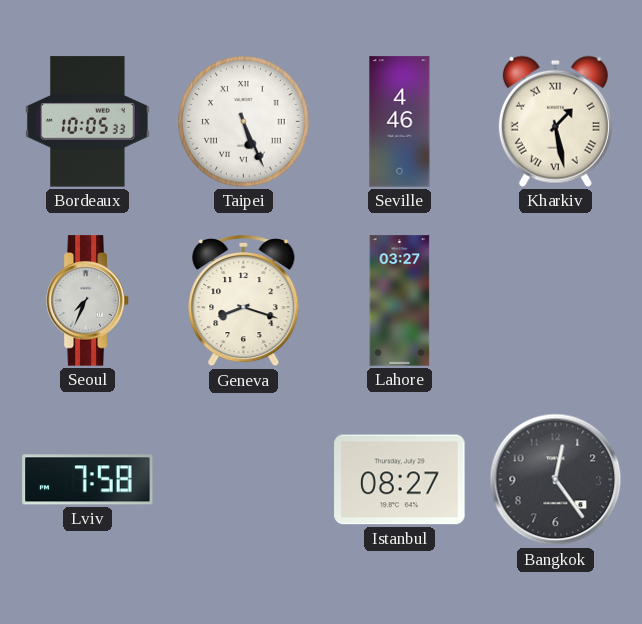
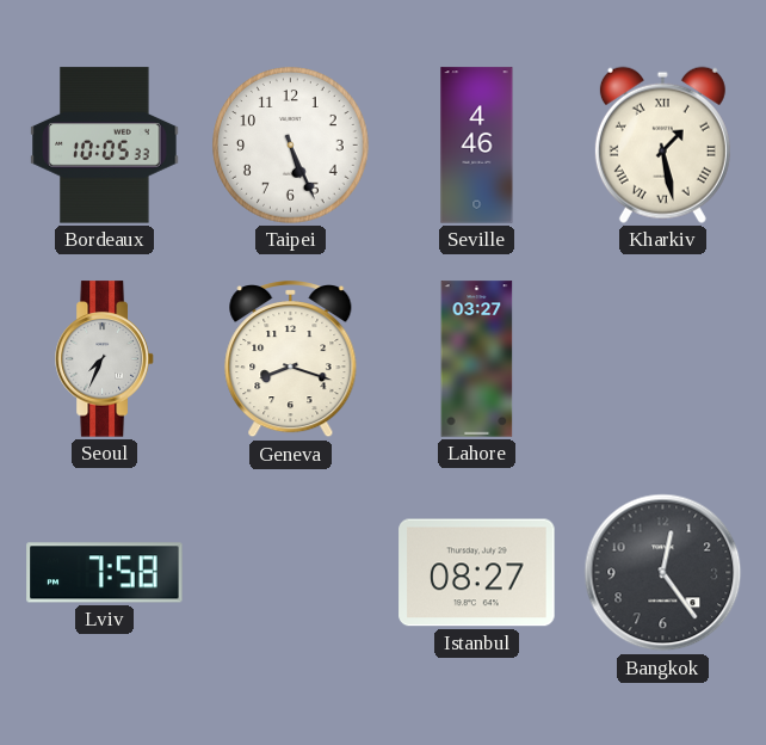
Taipei numerals: Roman -> Arabic
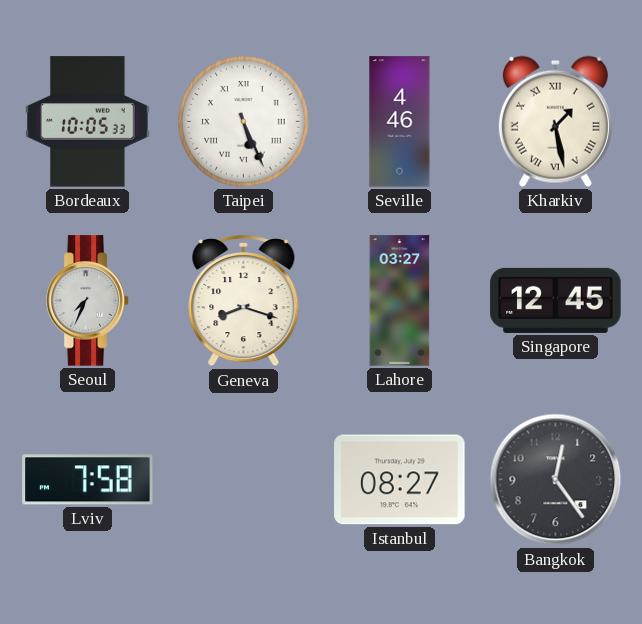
Taipei numerals: Arabic -> Roman
Singapore: none -> 12:45
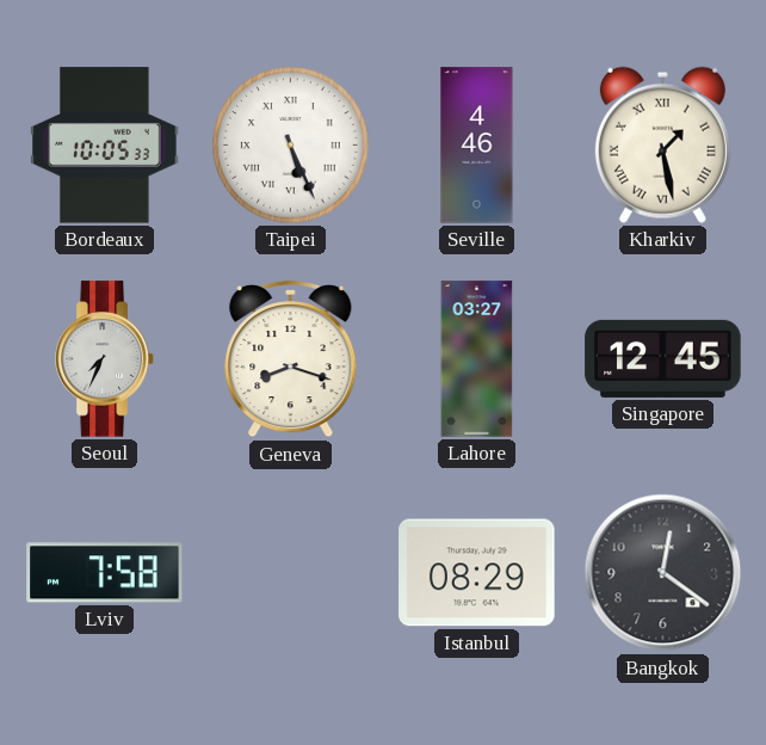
Istanbul: 08:27 -> 08:29
Bangkok: 12:24 -> 12:21
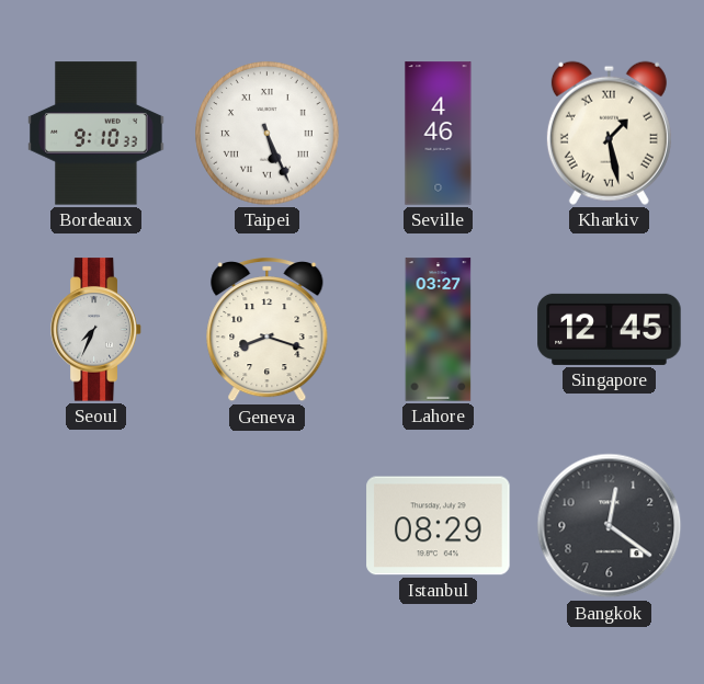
Bordeaux: 10:05 -> 9:10
Lviv: 7:58 -> none
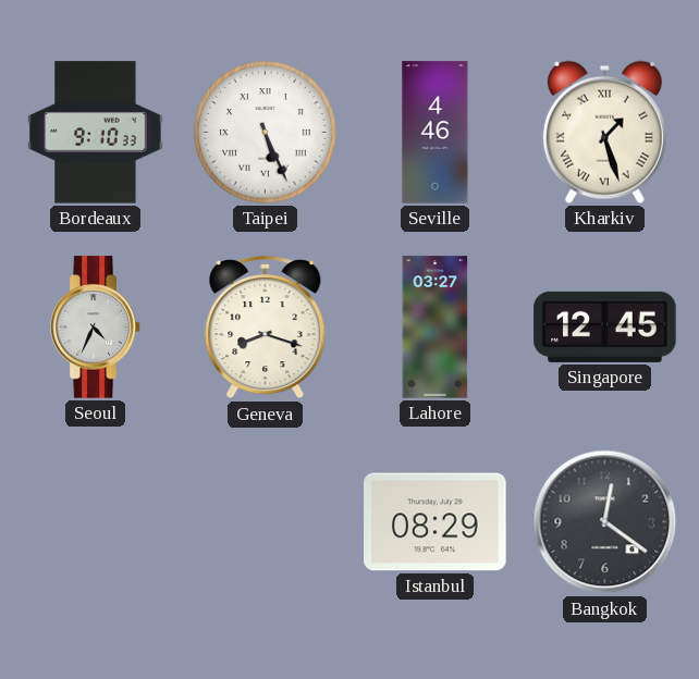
Kharkiv: 1:28 -> 1:27
Seoul: 7:34 -> 4:34
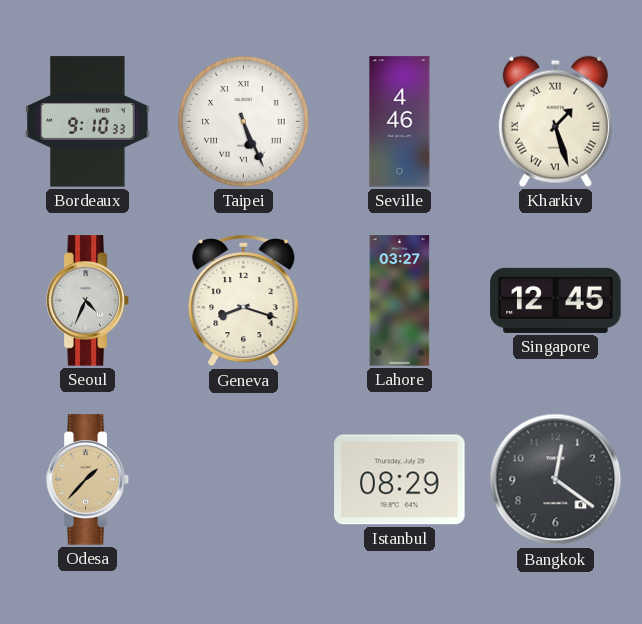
Odesa: none -> 1:37
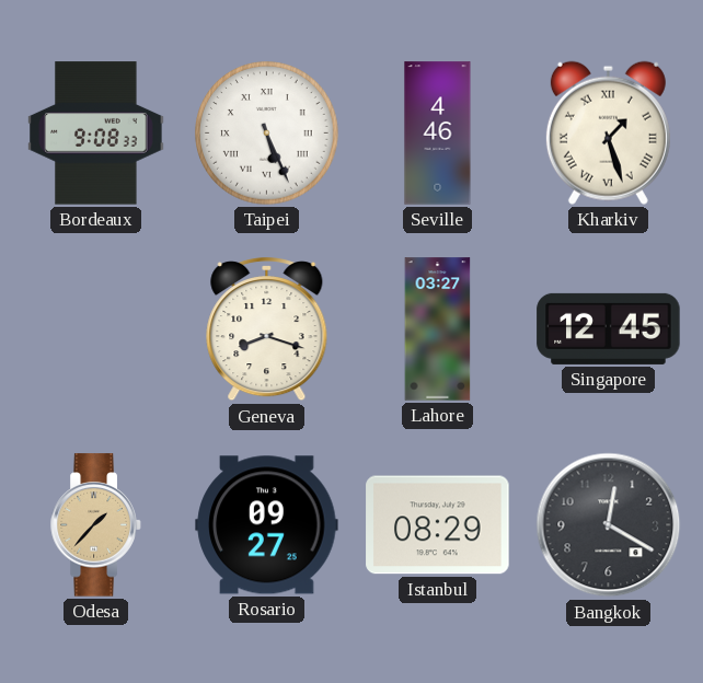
Bordeaux: 9:10 -> 9:08
Seoul: 4:34 -> none
Rosario: none -> 09:27
Bangkok: 12:21 -> 12:20
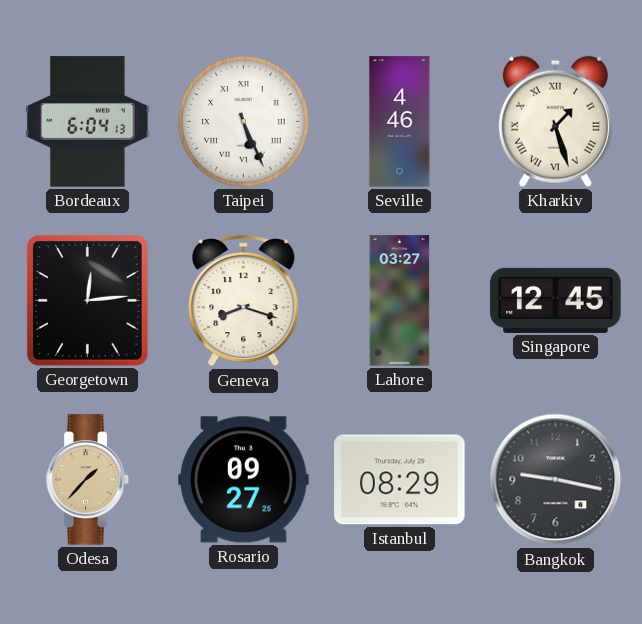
Bordeaux: 9:08 -> 6:04
Georgetown: none -> 12:14
Bangkok: 12:20 -> 9:17
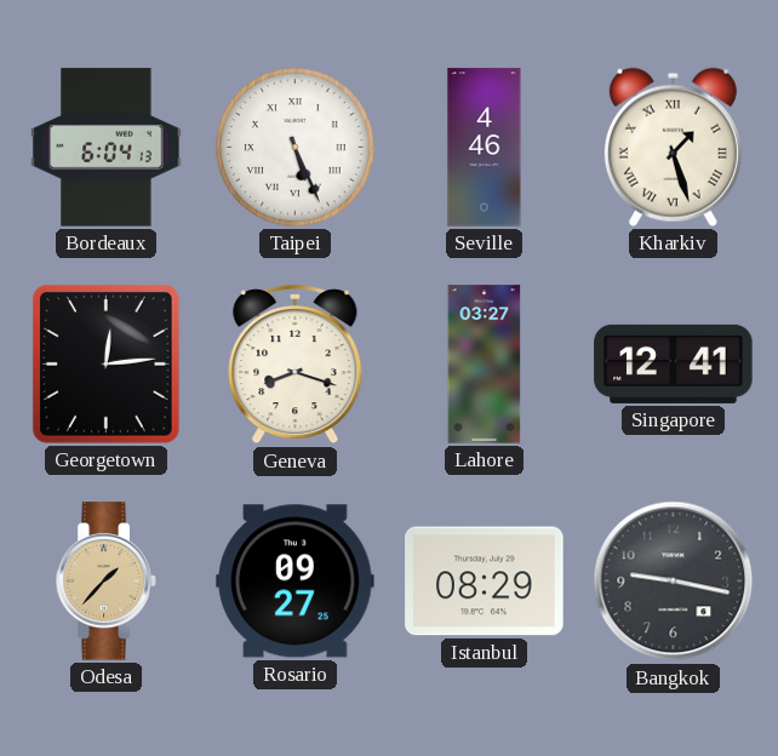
Singapore: 12:45 -> 12:41
